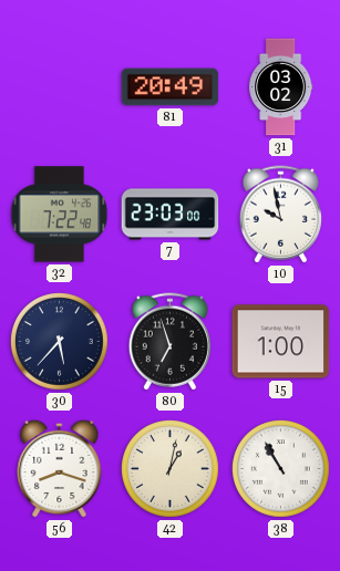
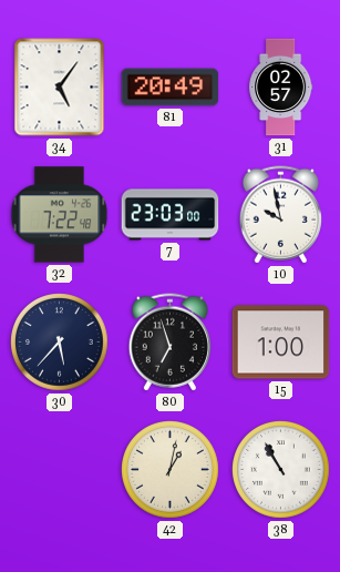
34: none -> 5:06
31: 03:02 -> 02:57
56: 8:18 -> none
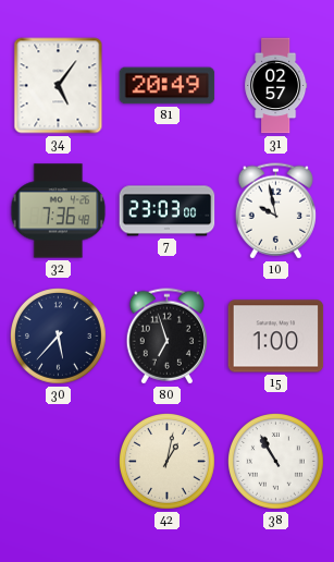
32: 7:22 -> 7:36
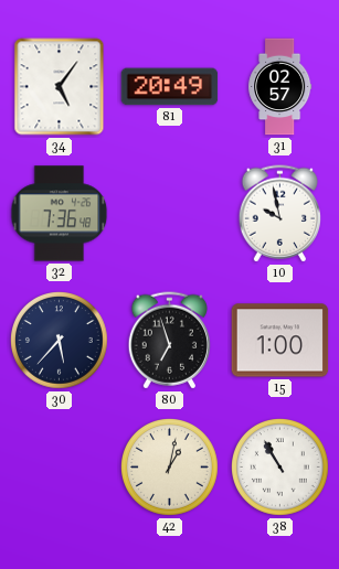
7: 23:03 -> none
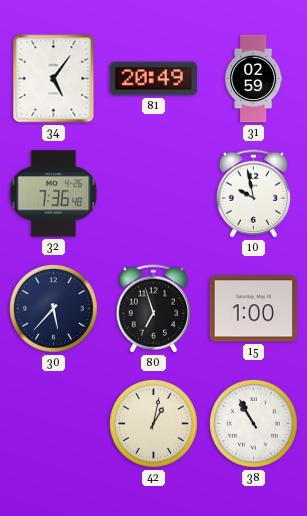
31: 02:57 -> 02:59
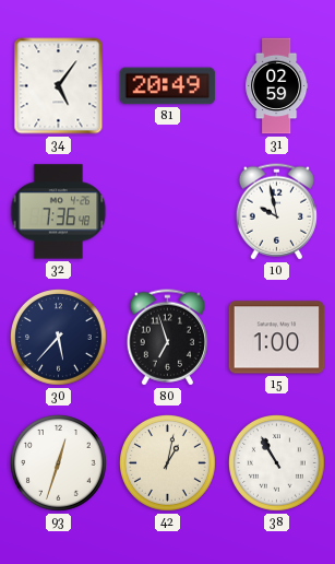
93: none -> 12:33
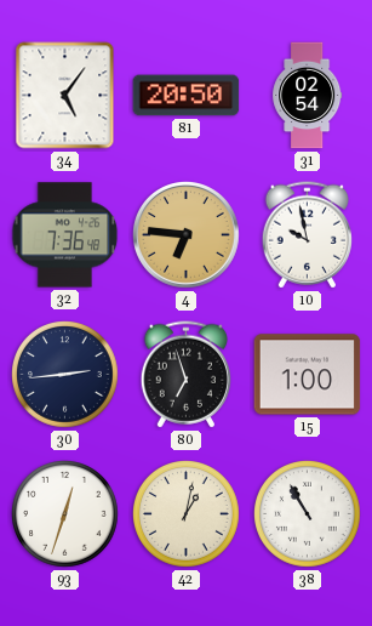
81: 20:49 -> 20:50
31: 02:59 -> 02:54
4: none -> 6:46
30: 5:37 -> 2:44
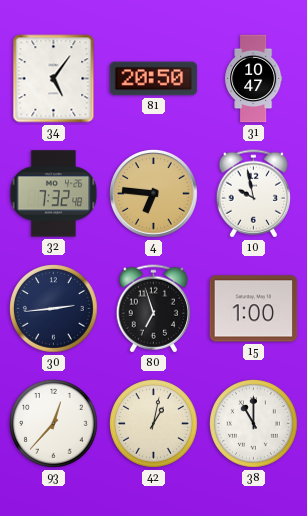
31: 02:54 -> 10:47
32: 7:36 -> 7:32
93: 12:33 -> 12:37
38: 10:55 -> 11:00
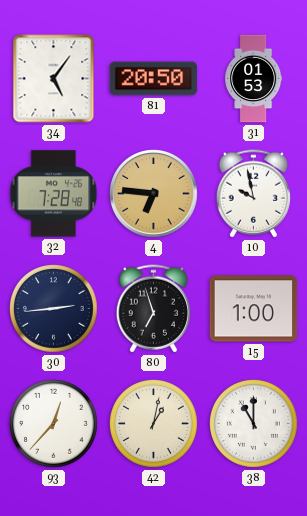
31: 10:47 -> 01:53
32: 7:32 -> 7:28
